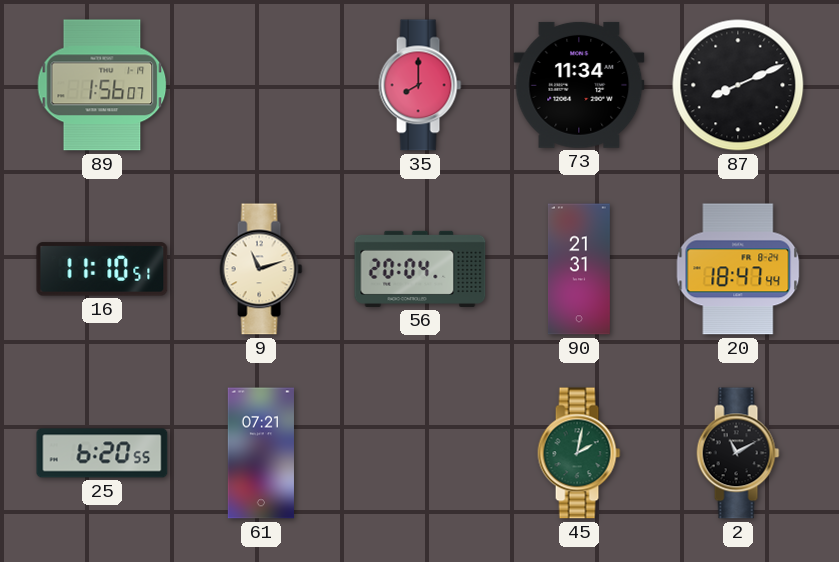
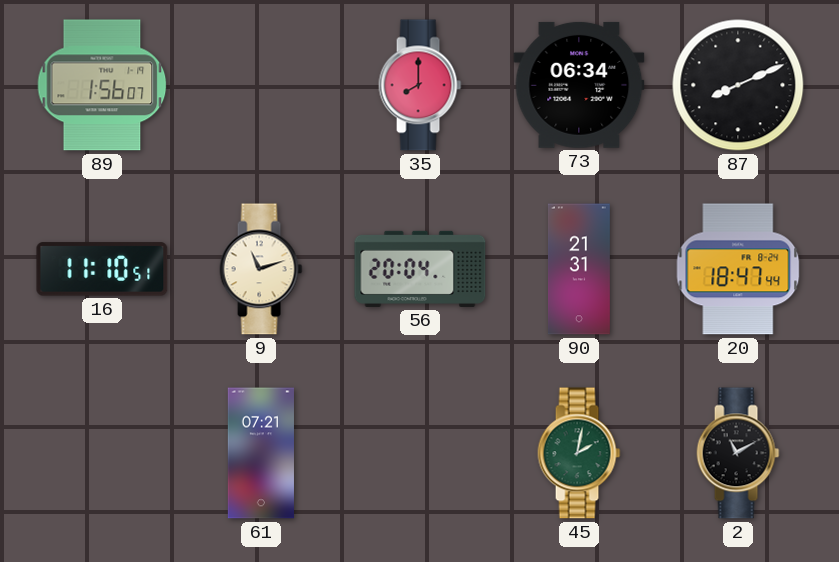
73: 11:34 -> 06:34
25: 6:20 -> none
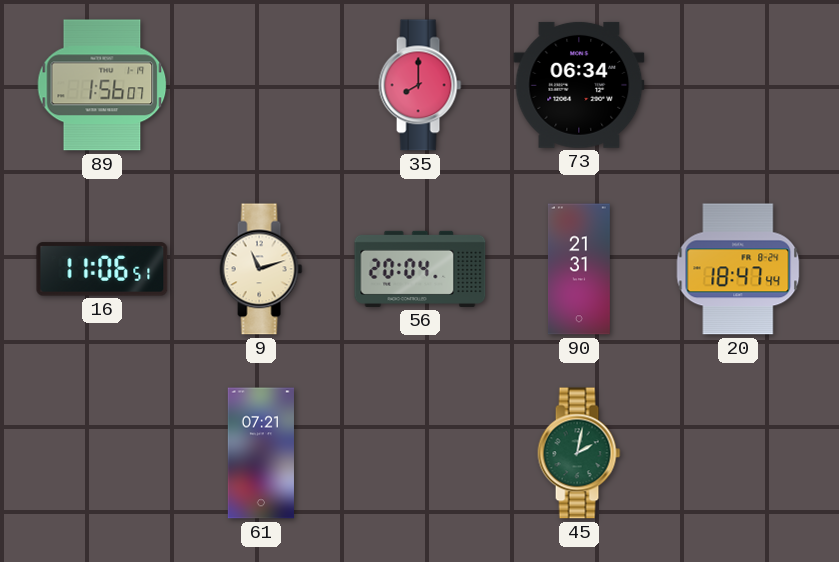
87: 8:11 -> none
16: 11:10 -> 11:06
2: 11:10 -> none
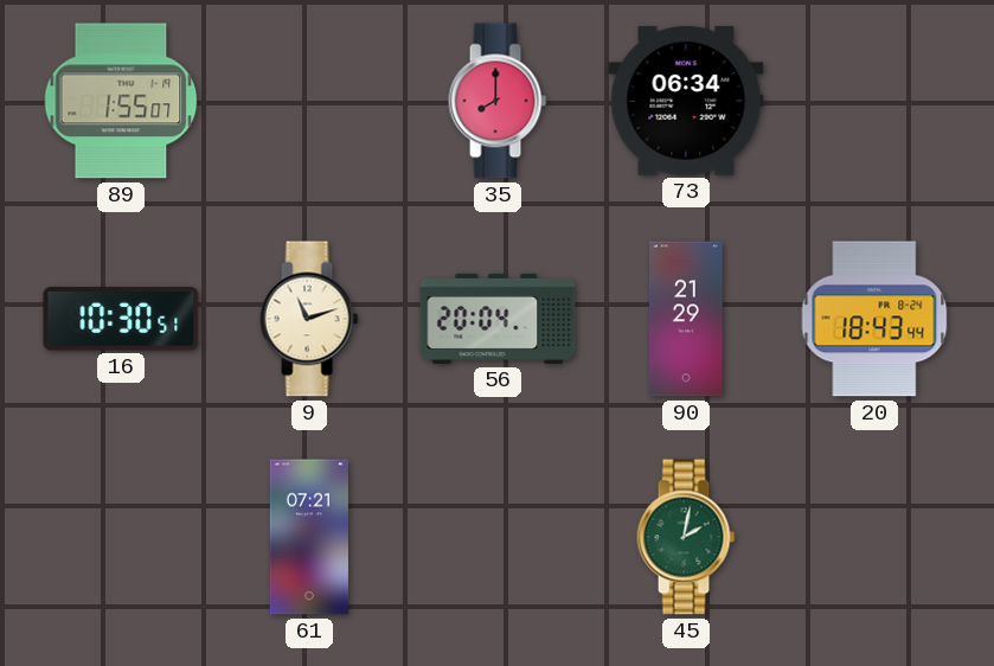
89: 1:56 -> 1:55
16: 11:06 -> 10:30
90: 21:31 -> 21:29
20: 18:47 -> 18:43
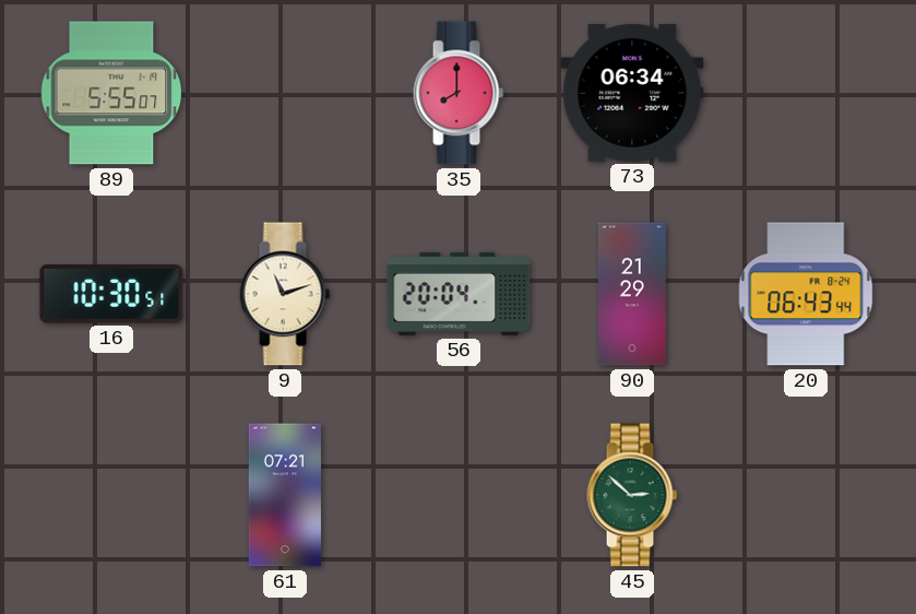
89: 1:55 -> 5:55
20: 18:43 -> 06:43
45: 2:02 -> 2:52
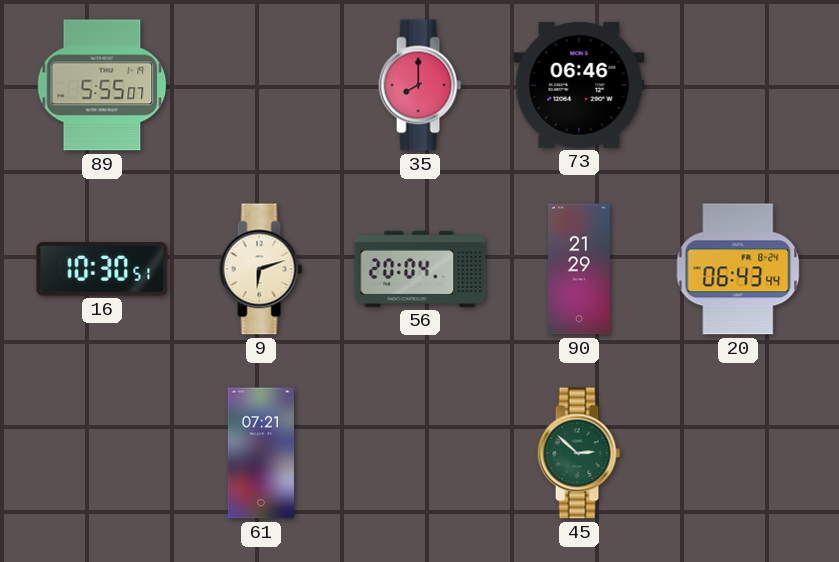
73: 06:34 -> 06:46
9: 11:12 -> 6:12
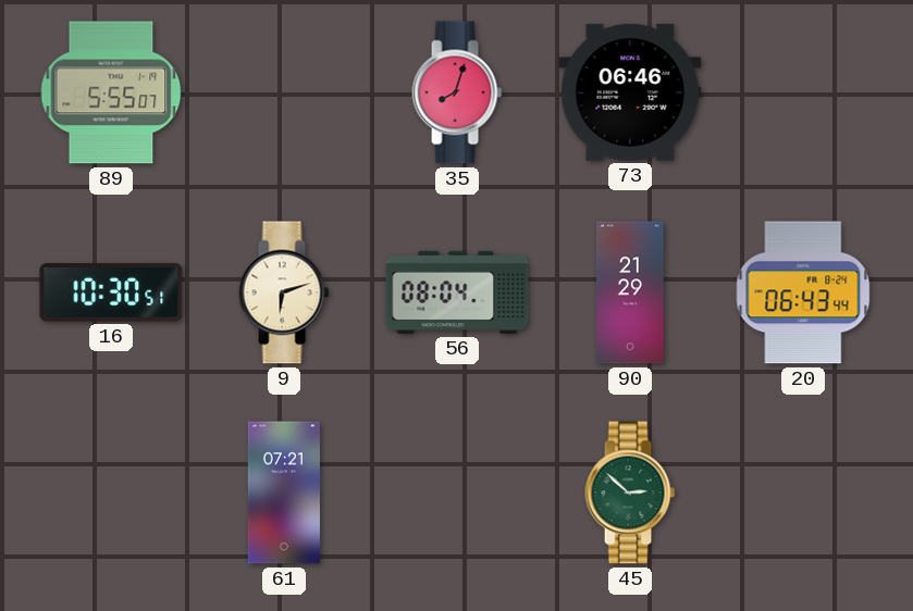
35: 8:00 -> 8:03
56: 20:04 -> 08:04
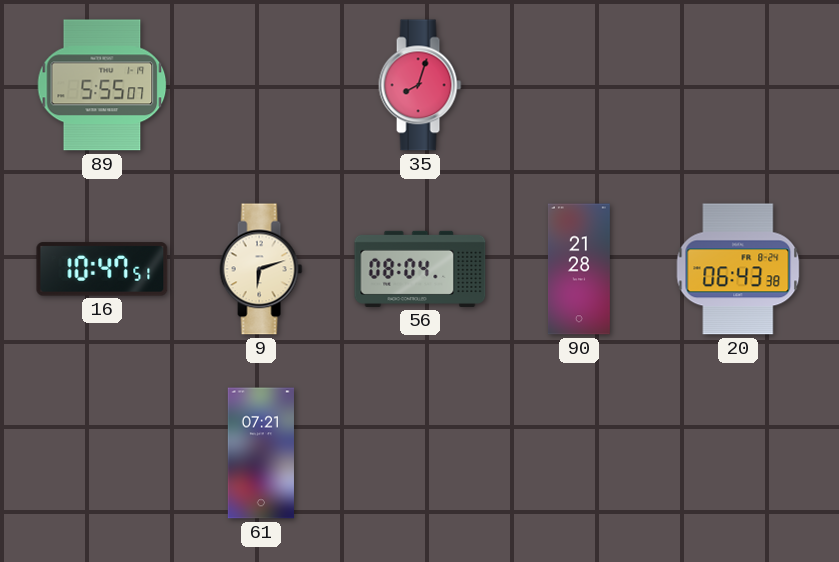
73: 06:46 -> none
16: 10:30 -> 10:47
90: 21:29 -> 21:28
20: 06:43:44 -> 06:43:38
45: 2:52 -> none
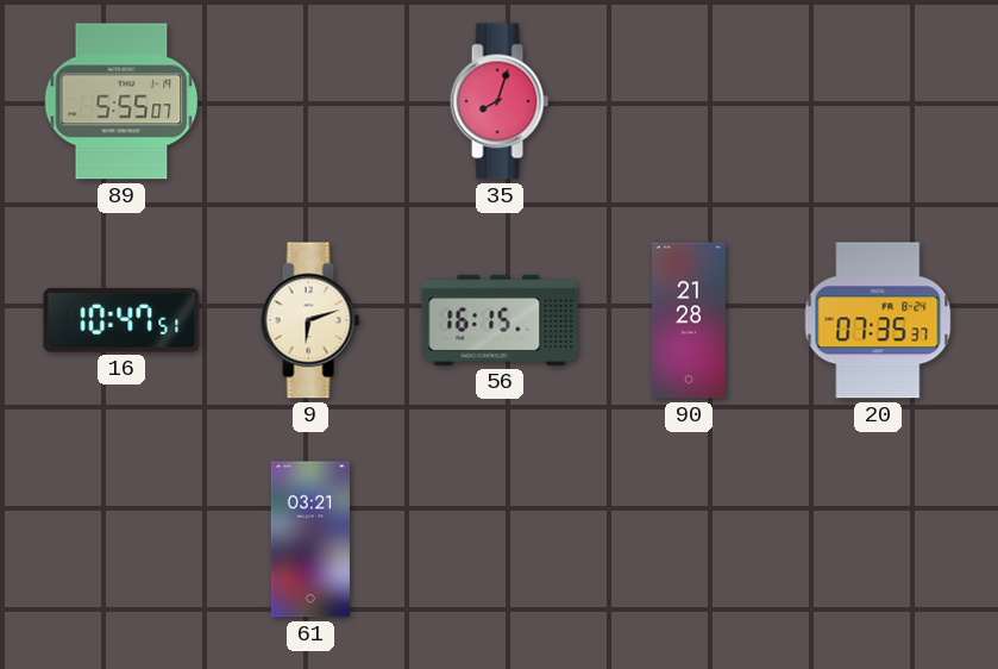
56: 08:04 -> 16:15
20: 06:43 -> 07:35
61: 07:21 -> 03:21
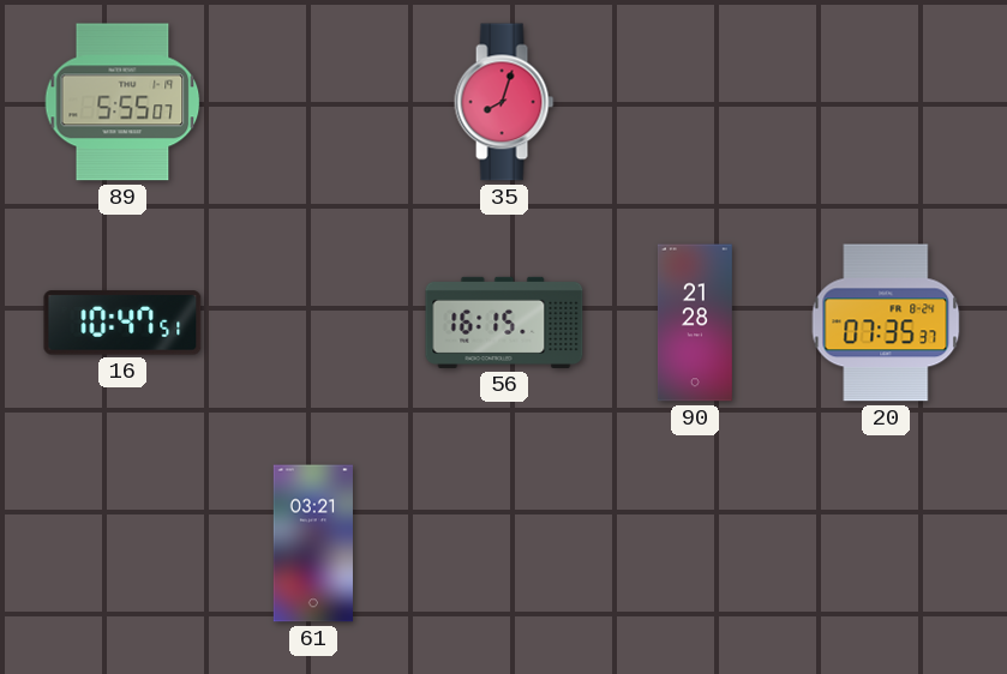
9: 6:12 -> none
